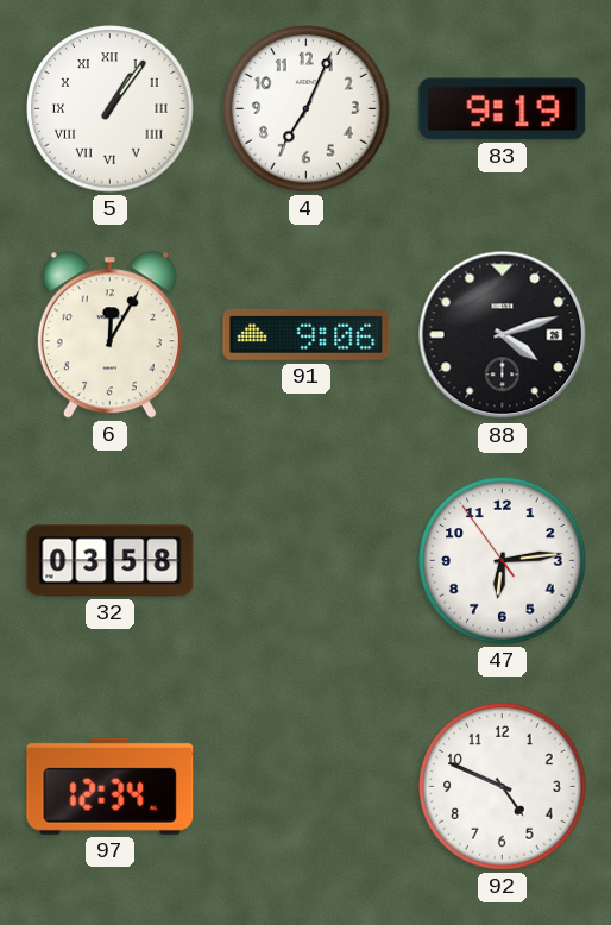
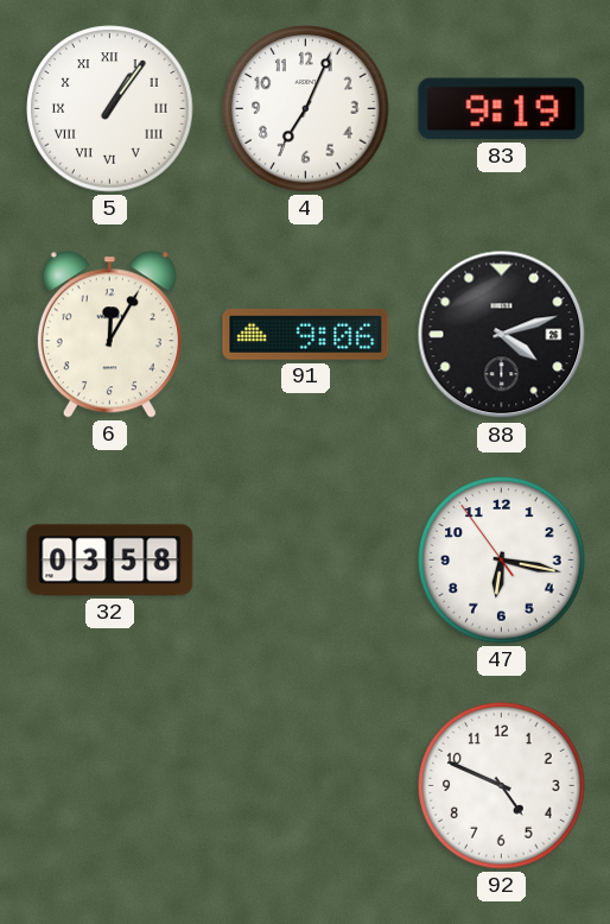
47: 6:13 -> 6:16
97: 12:34 -> none
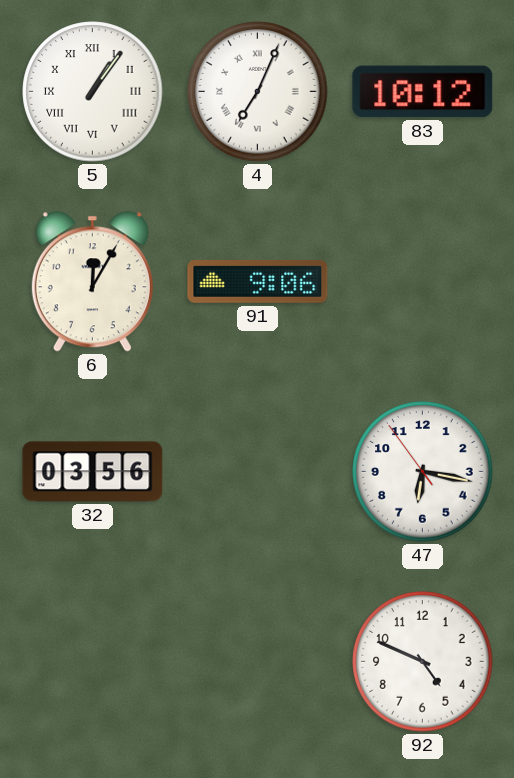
4 numerals: Arabic -> Roman
83: 9:19 -> 10:12
88: 4:12 -> none
32: 03:58 -> 03:56
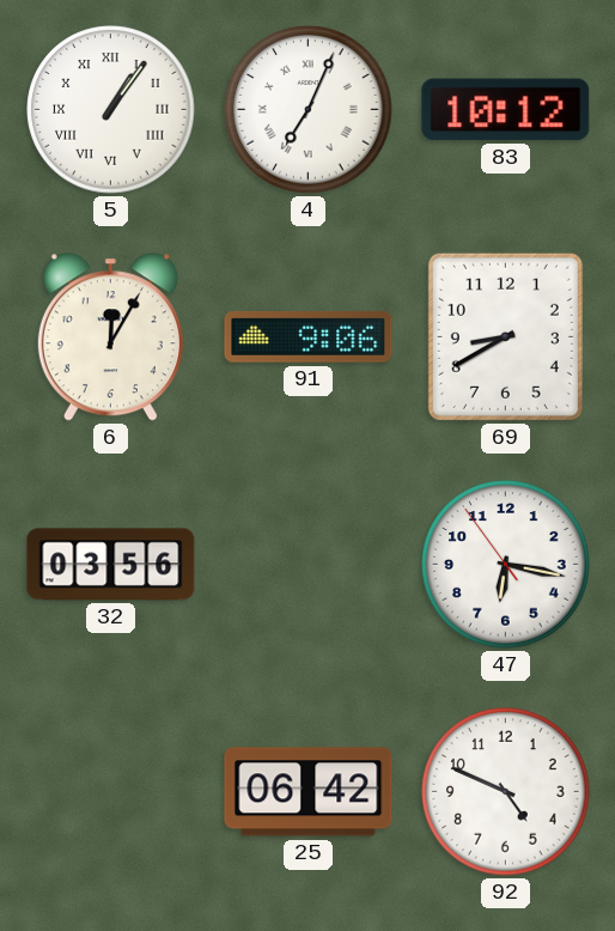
69: none -> 8:40
25: none -> 06:42
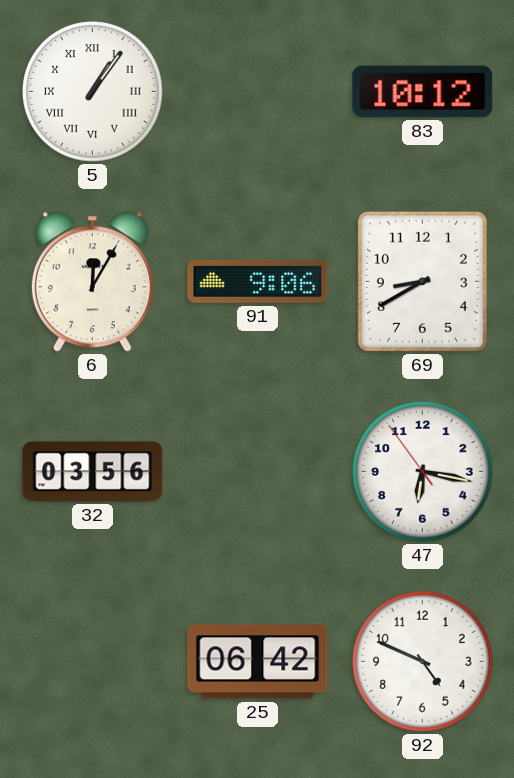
4: 7:04 -> none
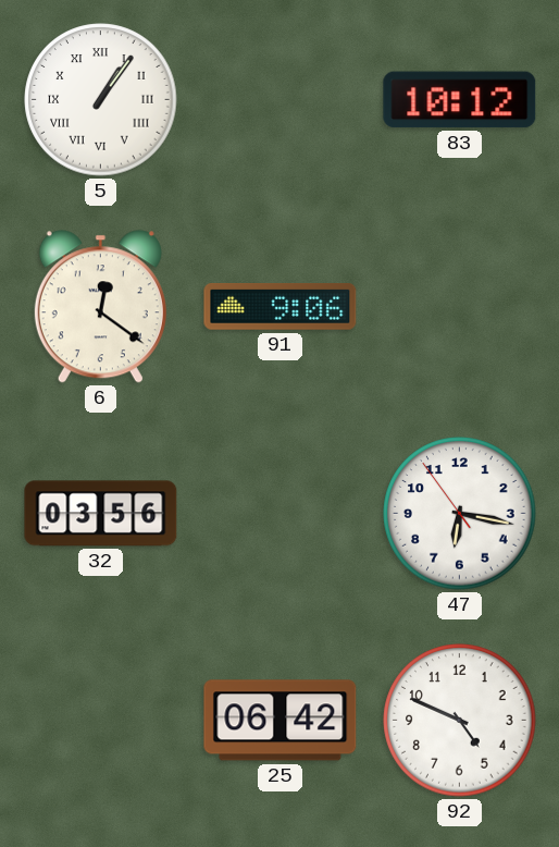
6: 12:05 -> 12:21
69: 8:40 -> none
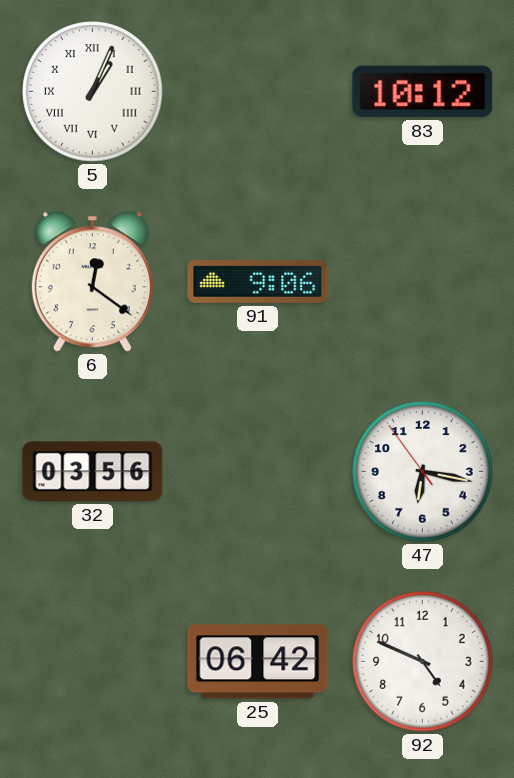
5: 1:06 -> 1:04
